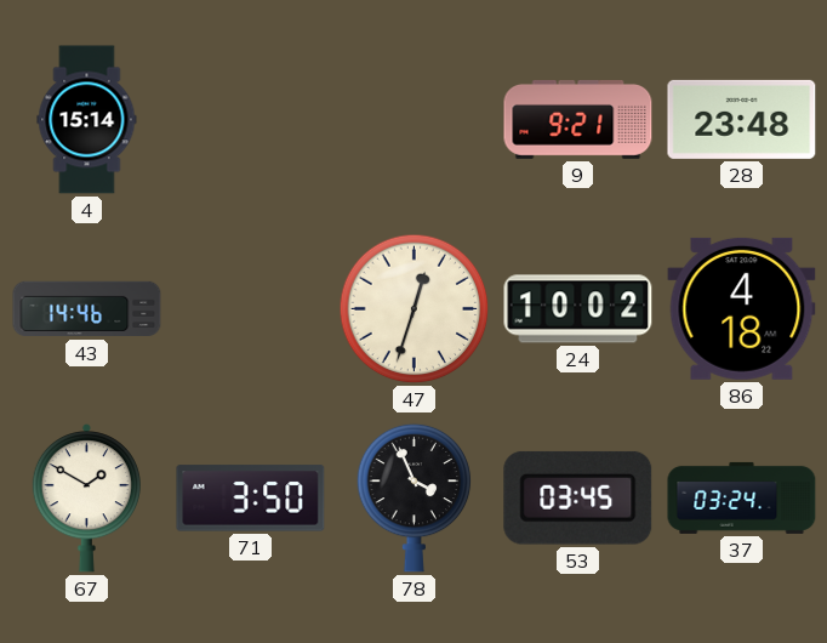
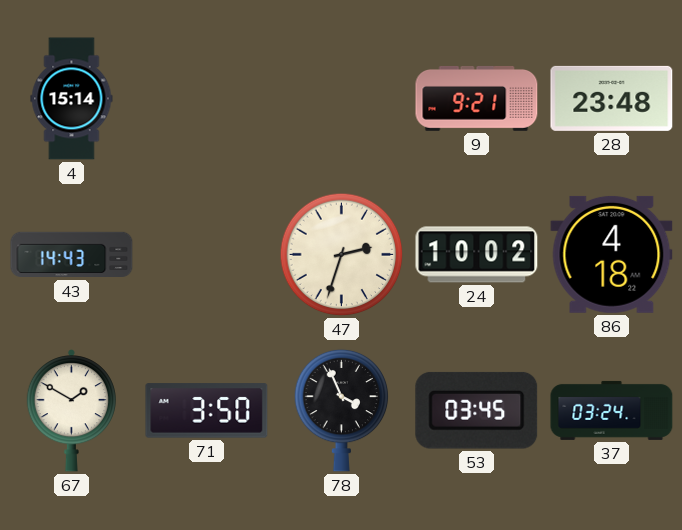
43: 14:46 -> 14:43
47: 12:33 -> 2:33
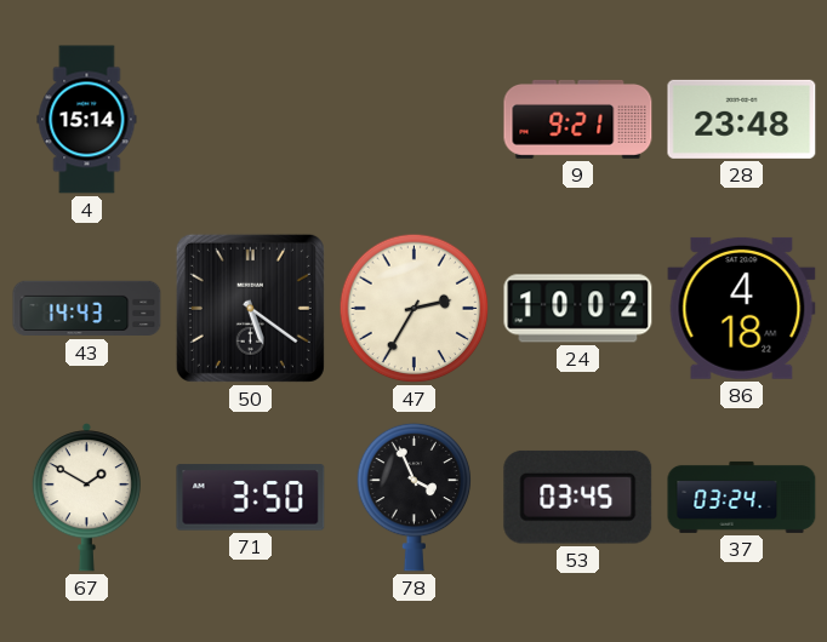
50: none -> 5:21
47: 2:33 -> 2:35
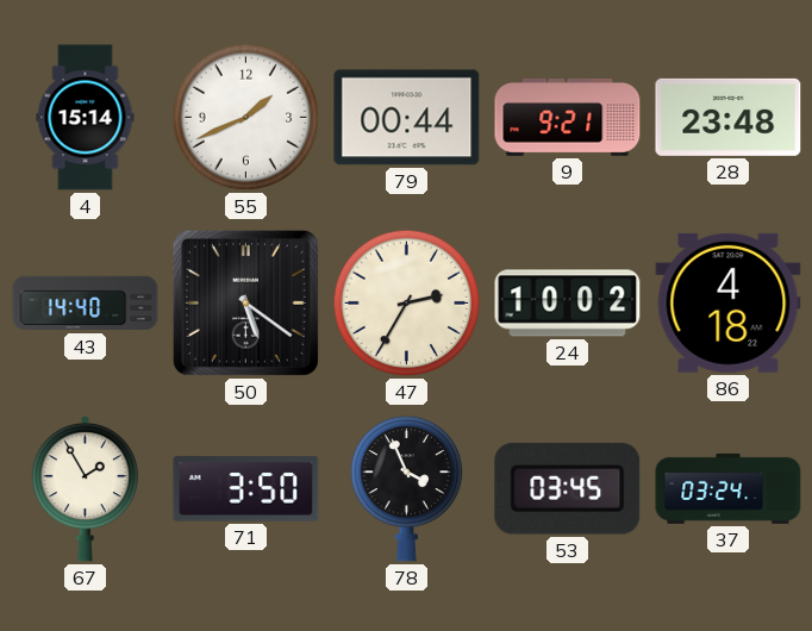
55: none -> 1:41
79: none -> 00:44
43: 14:43 -> 14:40
67: 1:50 -> 1:55
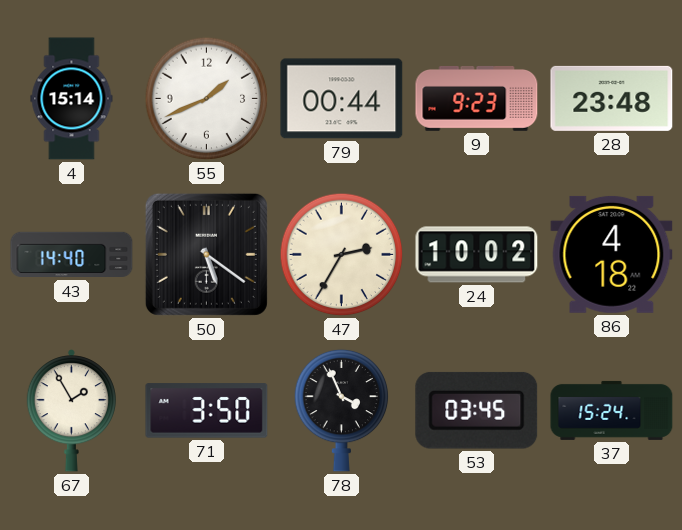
9: 9:21 -> 9:23
37: 03:24 -> 15:24
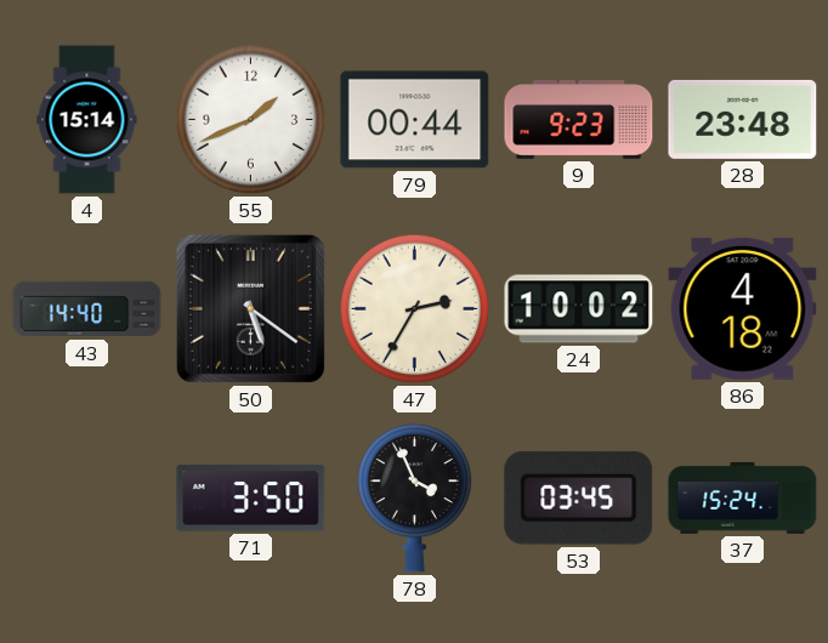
67: 1:55 -> none
